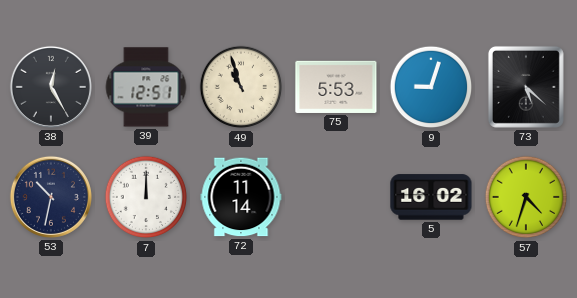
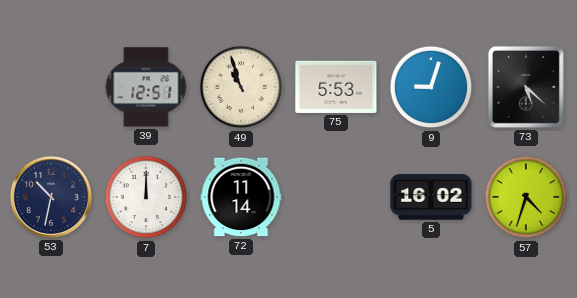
38: 12:25 -> none
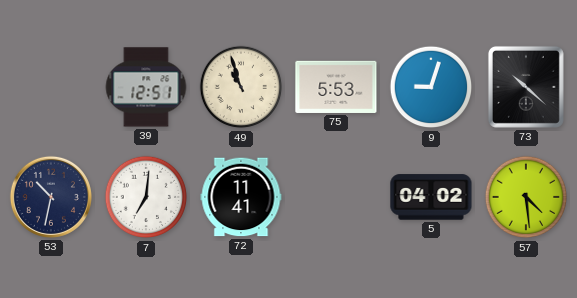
73: 5:22 -> 10:22
7: 12:00 -> 7:01
72: 11:14 -> 11:41
5: 16:02 -> 04:02
57: 4:33 -> 4:29
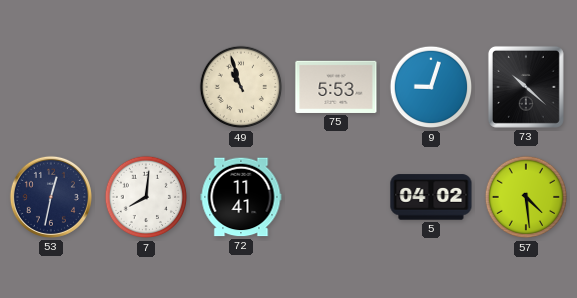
39: 12:51 -> none
53: 10:32 -> 12:32
7: 7:01 -> 8:01
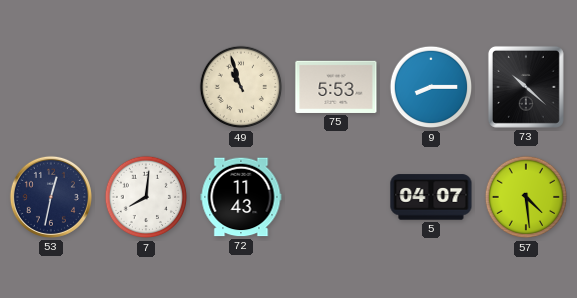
9: 9:03 -> 8:15
72: 11:41 -> 11:43
5: 04:02 -> 04:07
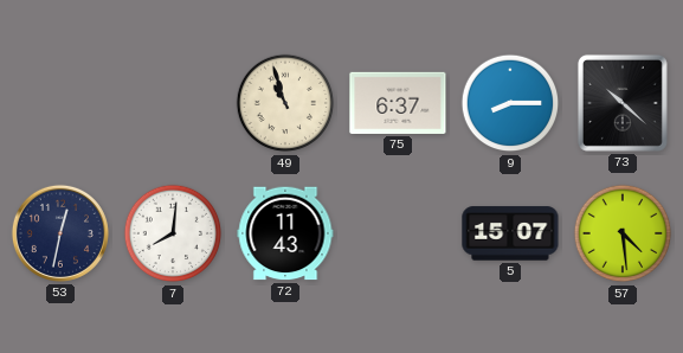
75: 5:53 -> 6:37
5: 04:07 -> 15:07
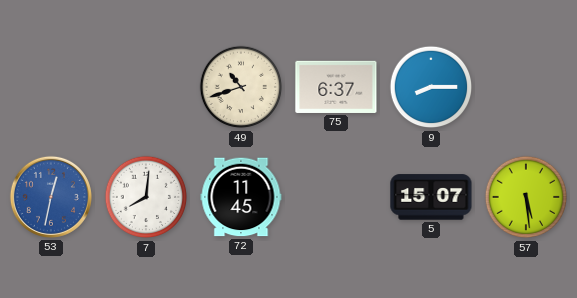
49: 10:57 -> 10:42
73: 10:22 -> none
53 dial: navy -> blue
72: 11:43 -> 11:45
57: 4:29 -> 5:29
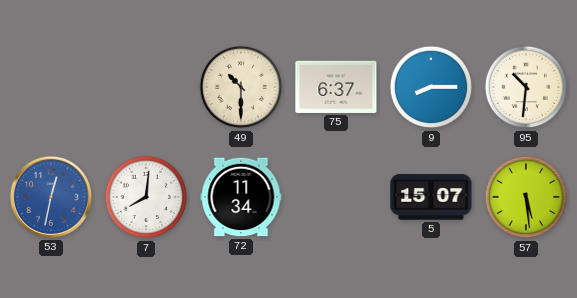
49: 10:42 -> 10:30
95: none -> 10:31
72: 11:45 -> 11:34
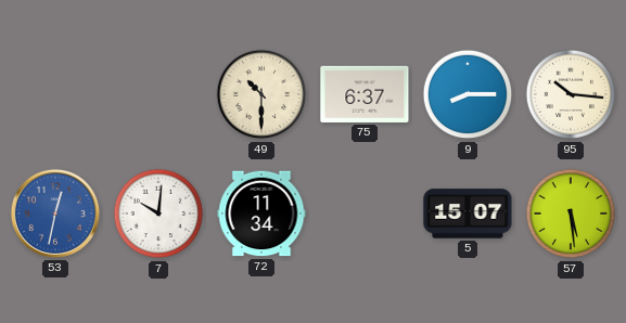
95: 10:31 -> 10:16
7: 8:01 -> 10:01
